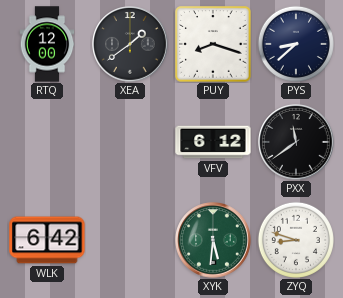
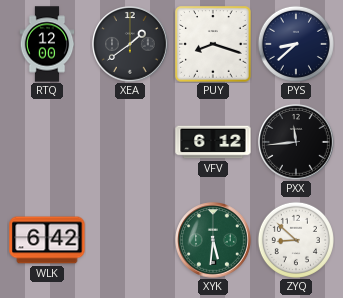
PXX: 11:39 -> 11:44
ZYQ: 8:48 -> 8:52
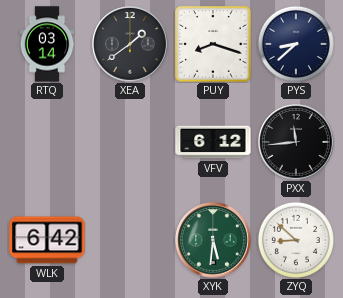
RTQ: 12:00 -> 03:14
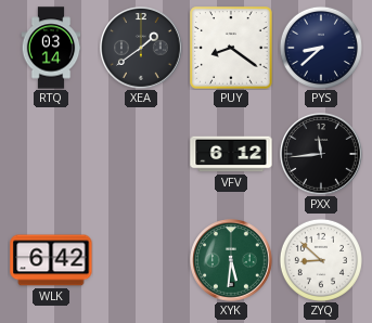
PUY: 8:18 -> 8:21
